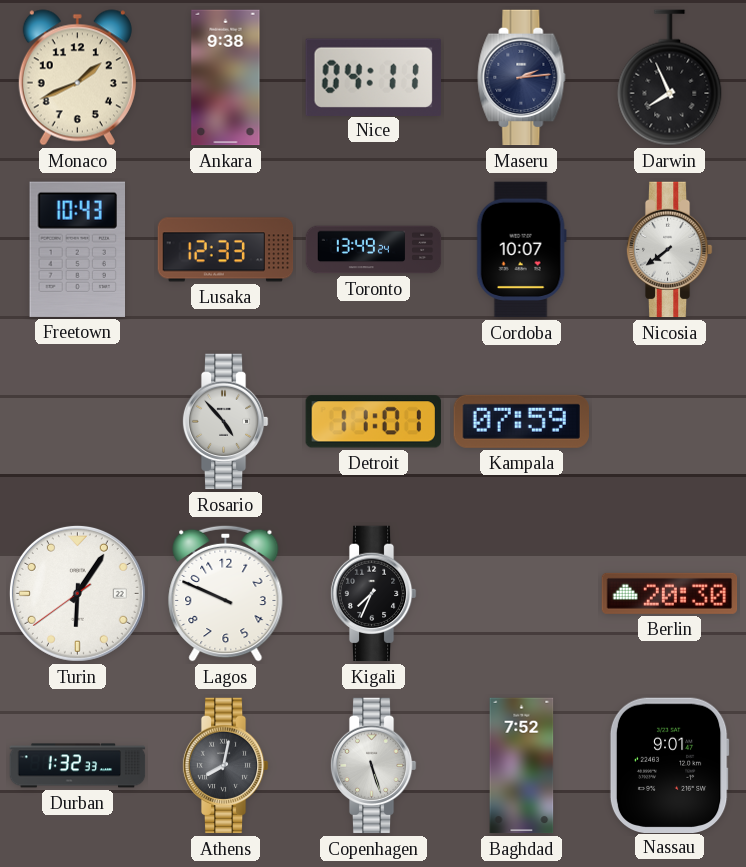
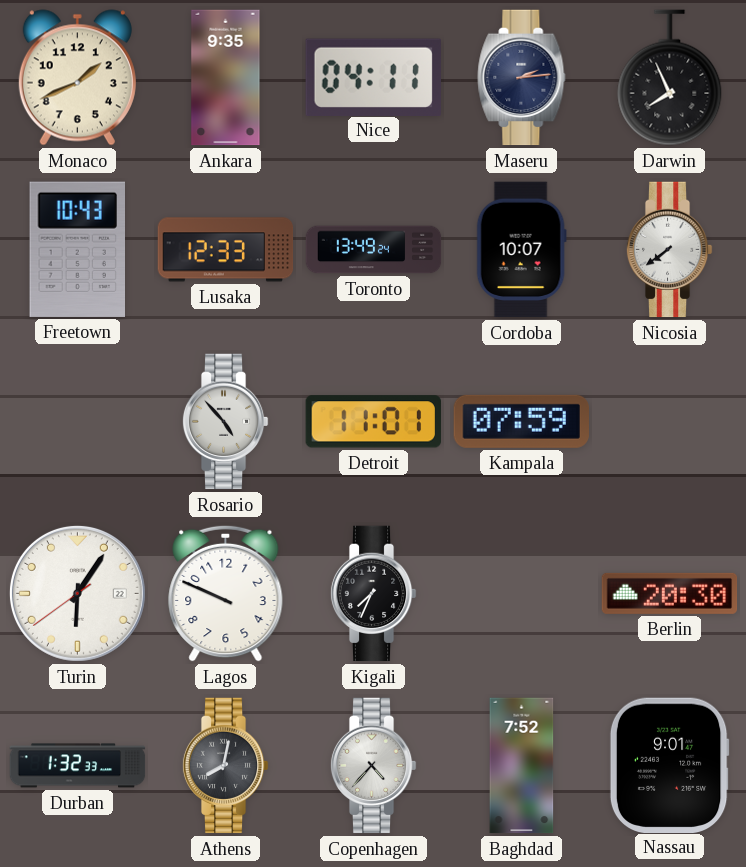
Ankara: 9:38 -> 9:35
Copenhagen: 5:27 -> 4:37
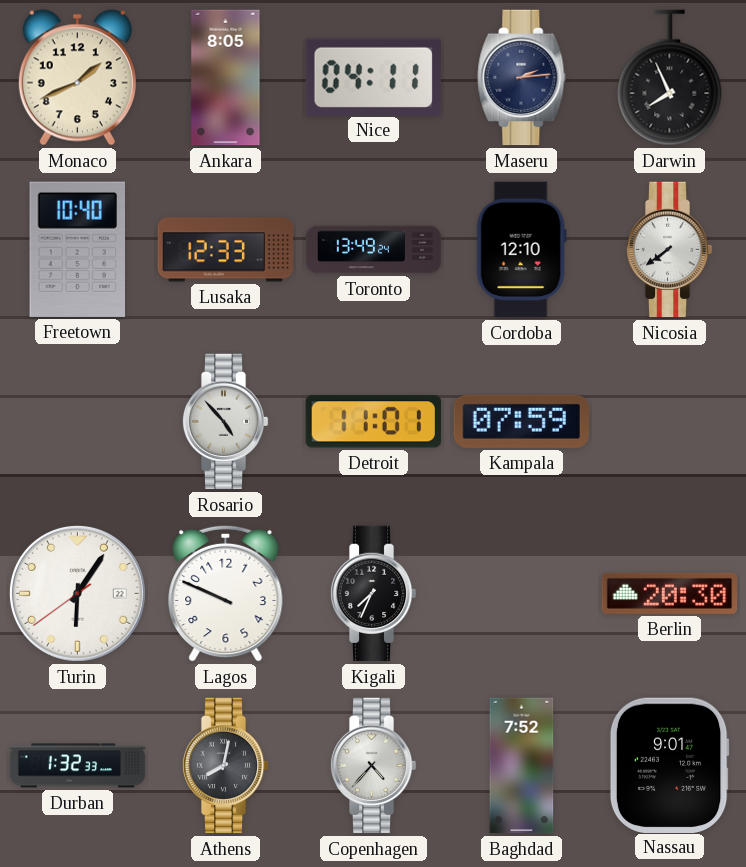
Ankara: 9:35 -> 8:05
Freetown: 10:43 -> 10:40
Cordoba: 10:07 -> 12:10
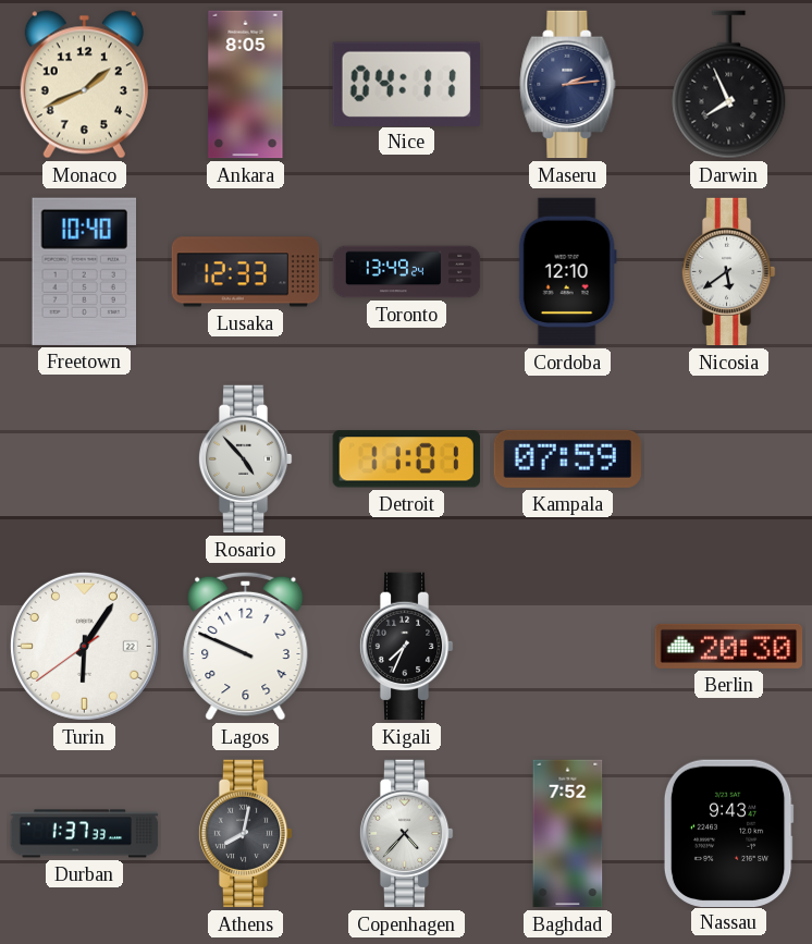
Nicosia: 7:39 -> 5:39
Durban: 1:32 -> 1:37
Nassau: 9:01 -> 9:43
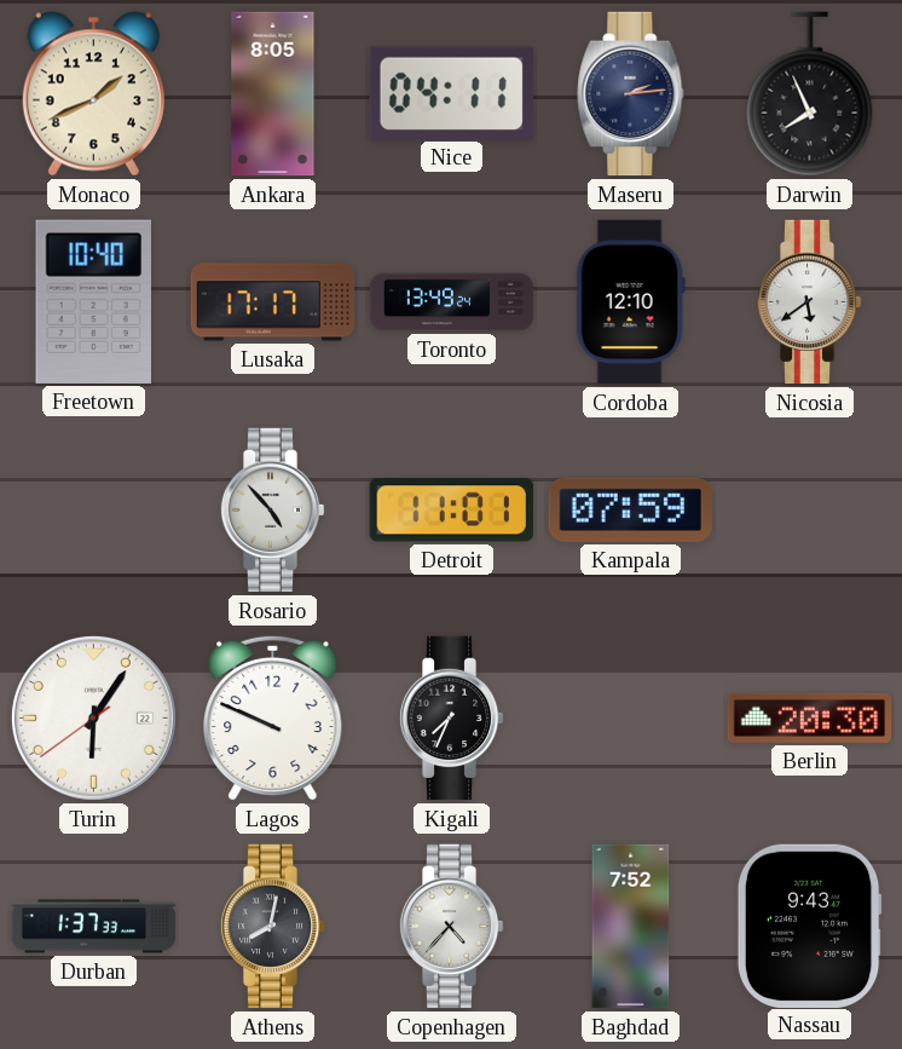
Lusaka: 12:33 -> 17:17
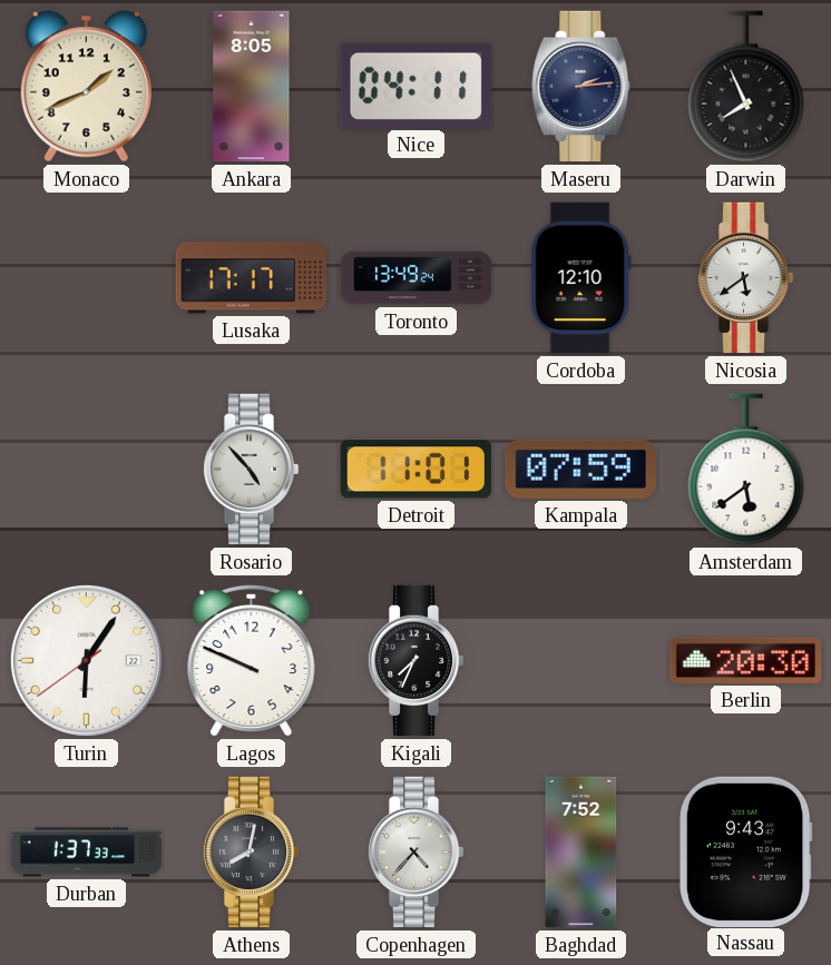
Freetown: 10:40 -> none
Amsterdam: none -> 5:39
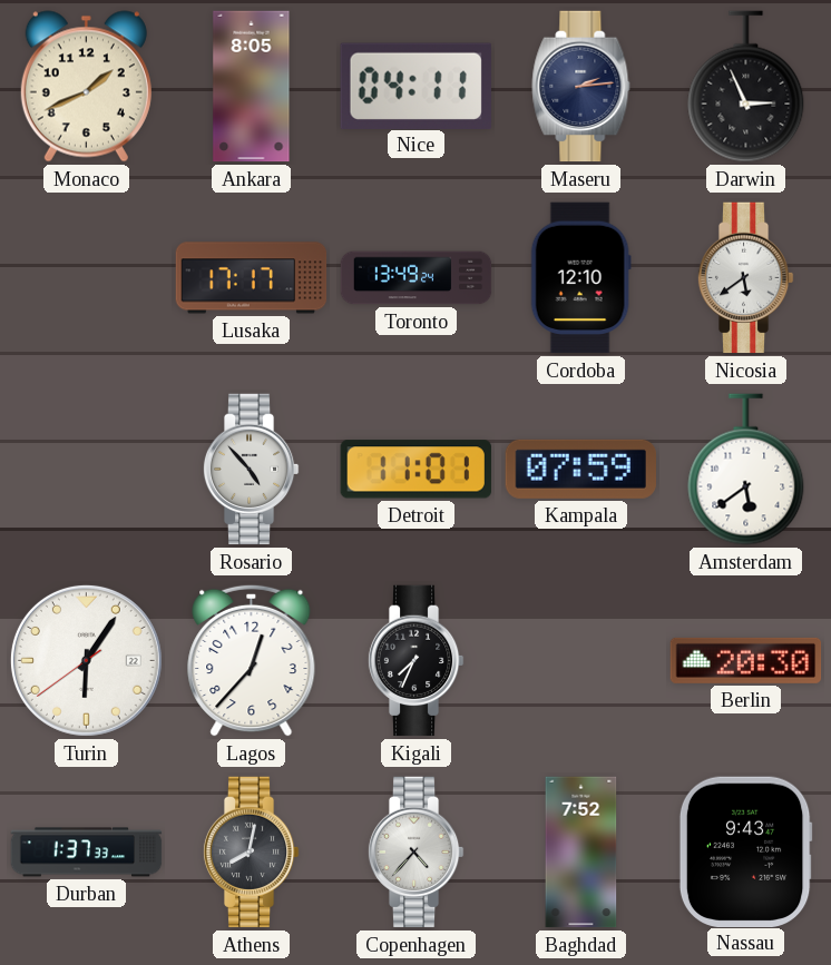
Darwin: 7:56 -> 2:56
Lagos: 9:49 -> 12:37
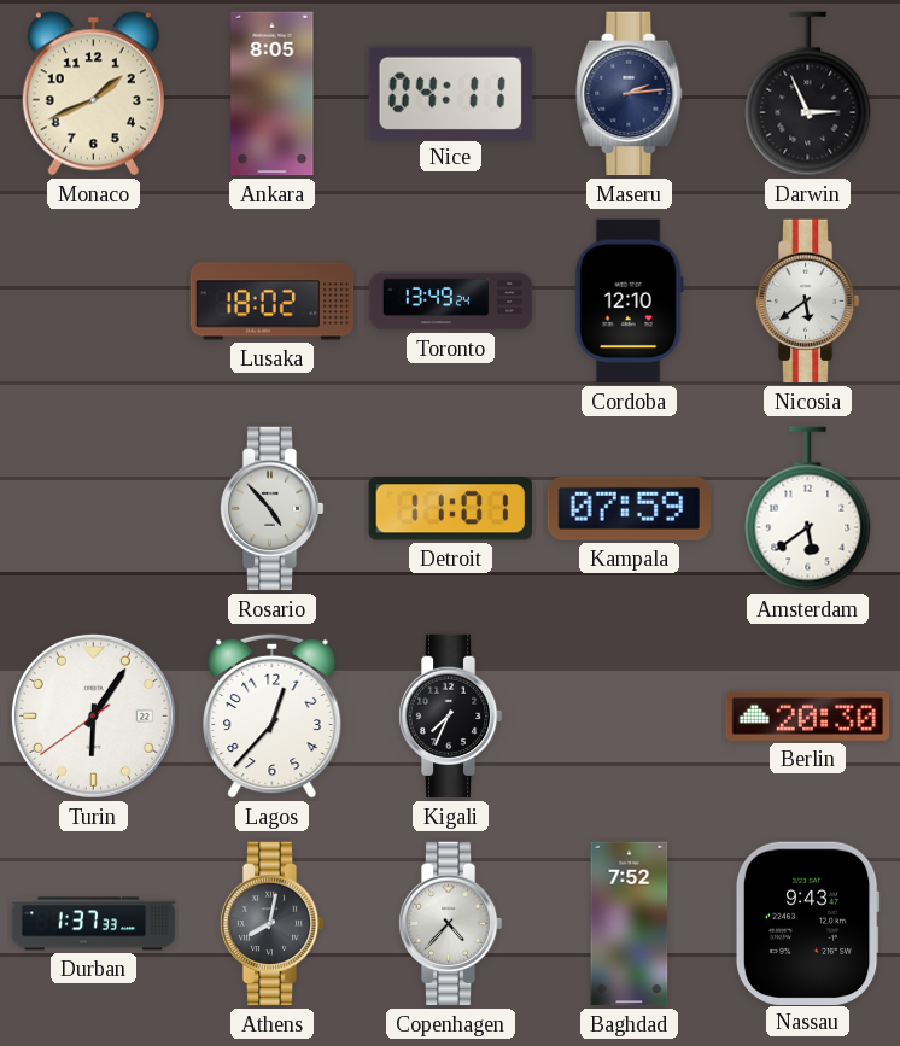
Lusaka: 17:17 -> 18:02
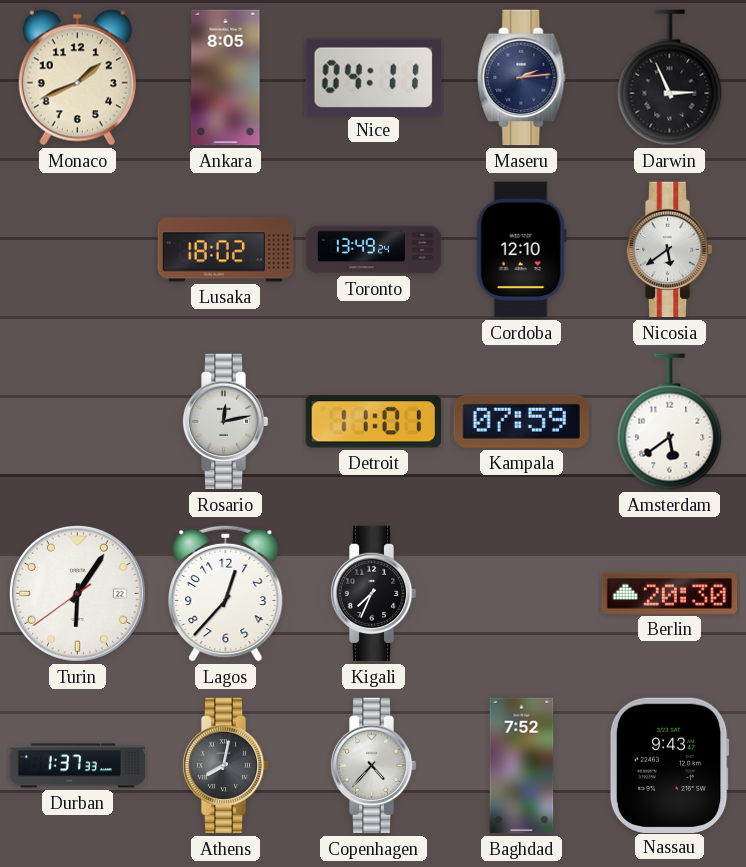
Rosario: 4:53 -> 12:13
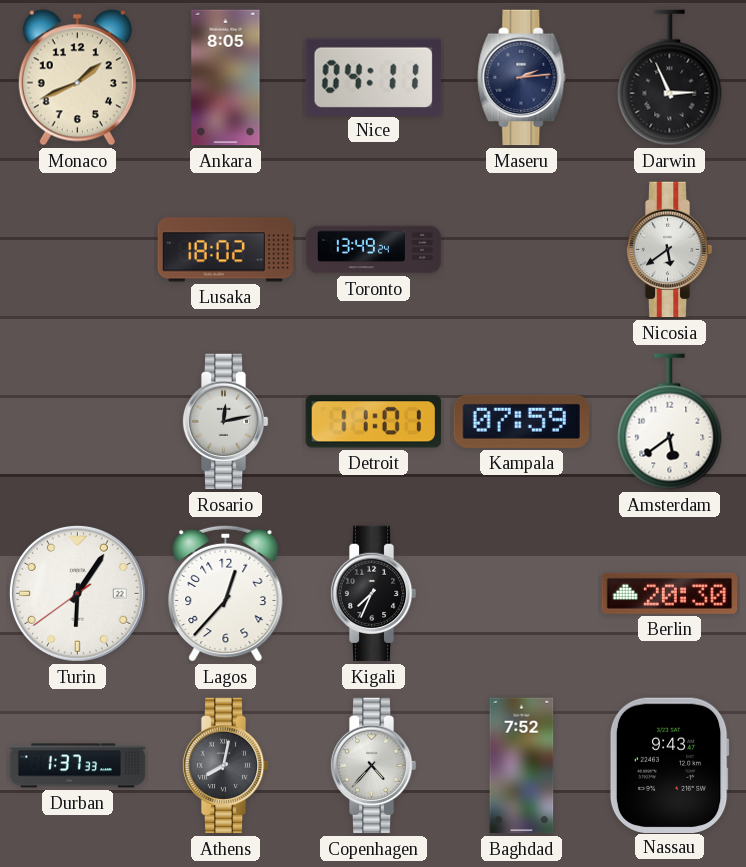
Cordoba: 12:10 -> none
